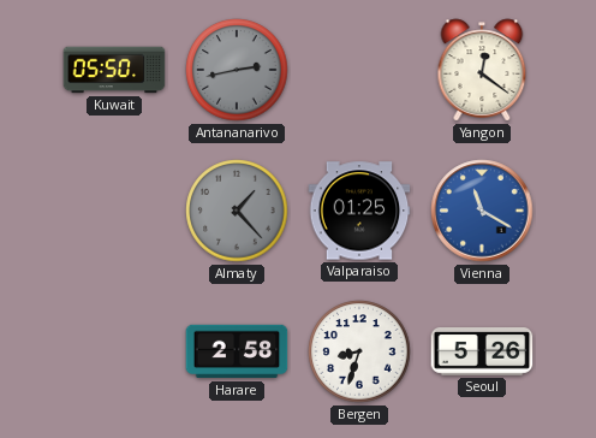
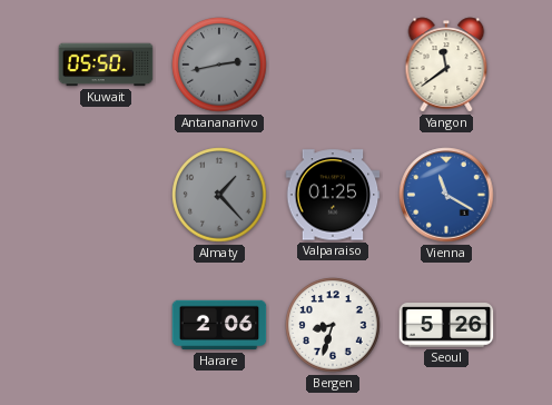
Yangon: 12:21 -> 11:39
Harare: 2:58 -> 2:06
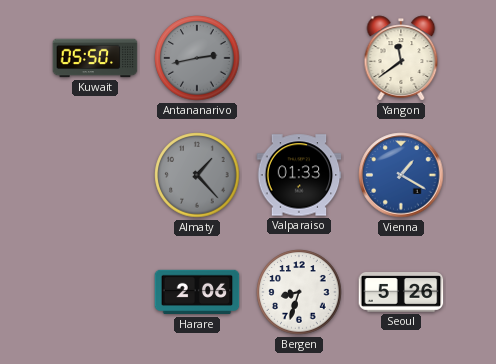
Valparaiso: 01:25 -> 01:33
Vienna: 11:20 -> 1:20
